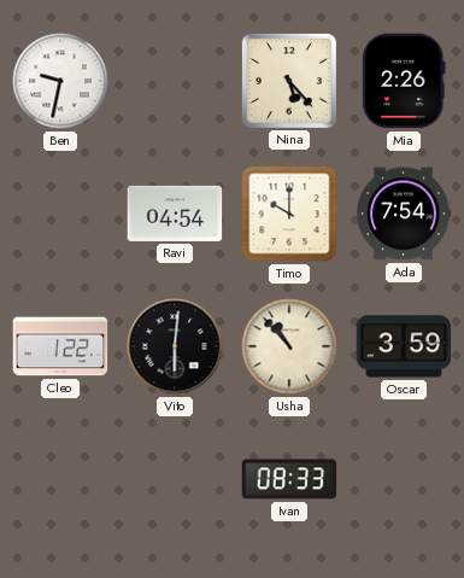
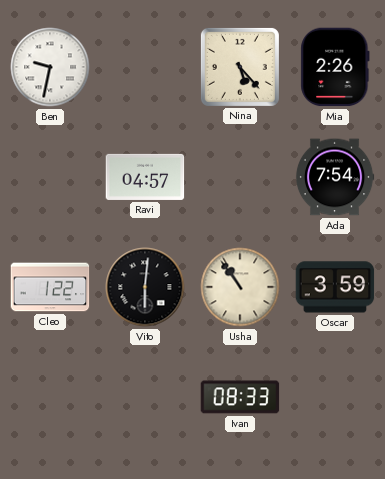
Ravi: 04:54 -> 04:57
Timo: 10:00 -> none
Usha: 10:53 -> 10:54
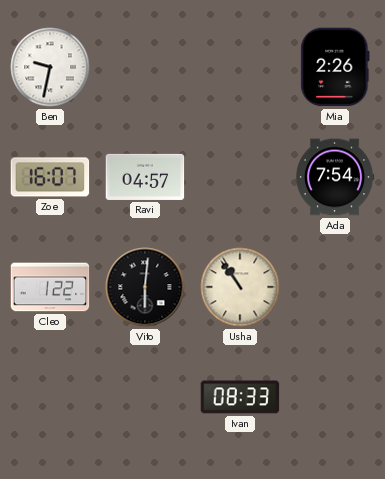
Nina: 5:23 -> none
Zoe: none -> 16:07
Oscar: 3:59 -> none
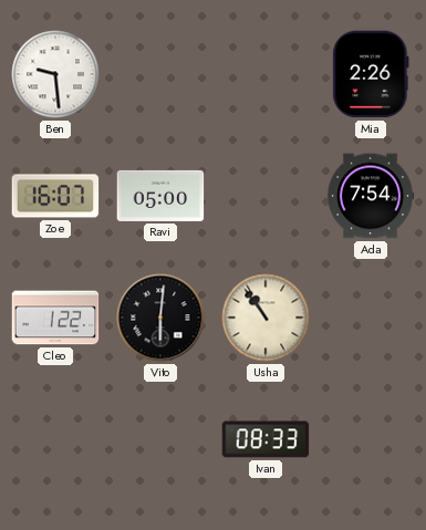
Ben: 9:32 -> 9:29
Ravi: 04:57 -> 05:00
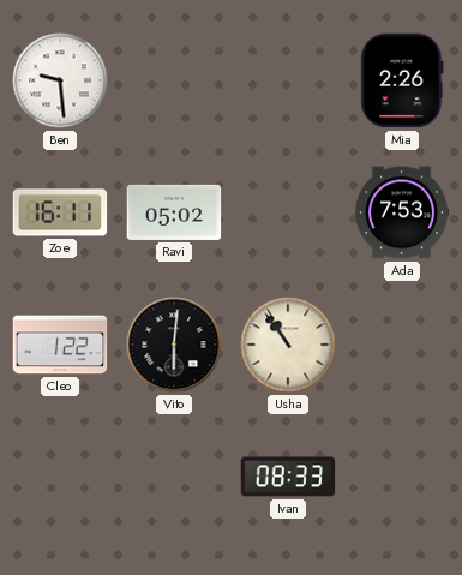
Zoe: 16:07 -> 16:11
Ravi: 05:00 -> 05:02
Ada: 7:54 -> 7:53
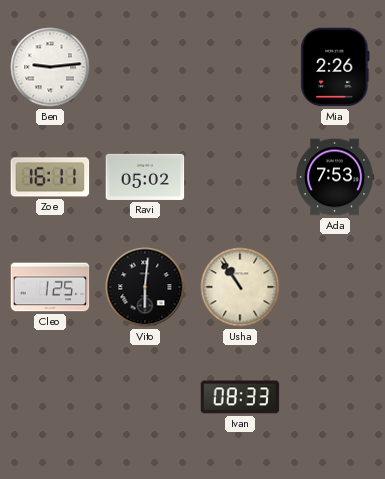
Ben: 9:29 -> 9:14
Cleo: 1:22 -> 1:25
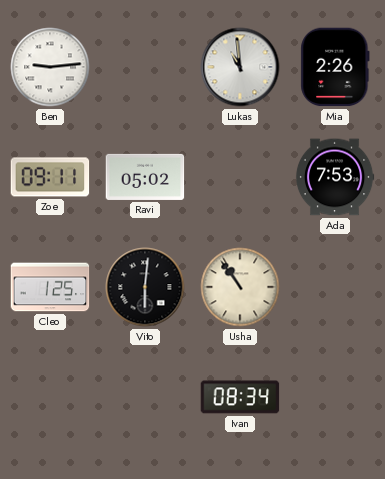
Lukas: none -> 10:59
Zoe: 16:11 -> 09:11
Ivan: 08:33 -> 08:34
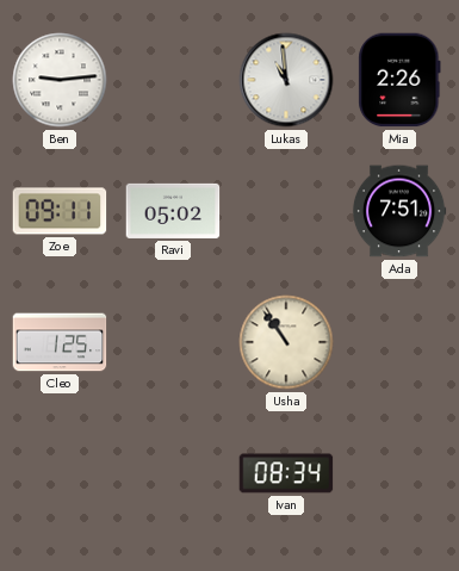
Ada: 7:53 -> 7:51
Vito: 6:01 -> none
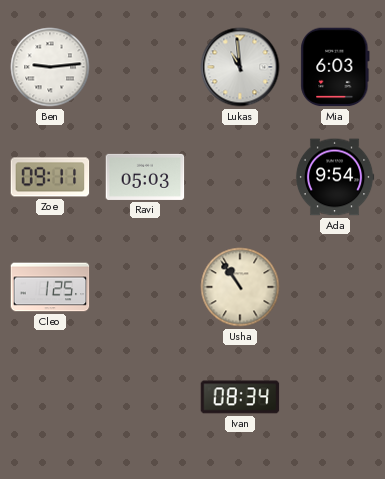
Mia: 2:26 -> 6:03
Ravi: 05:02 -> 05:03
Ada: 7:51 -> 9:54
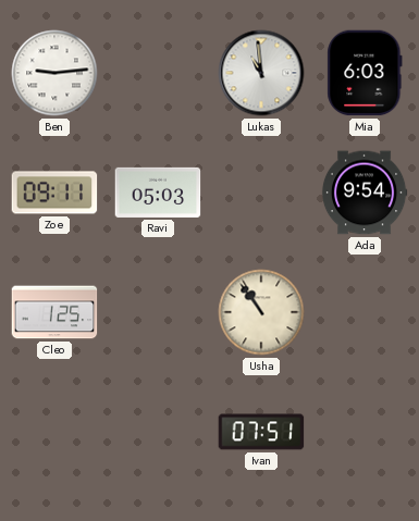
Ivan: 08:34 -> 07:51
